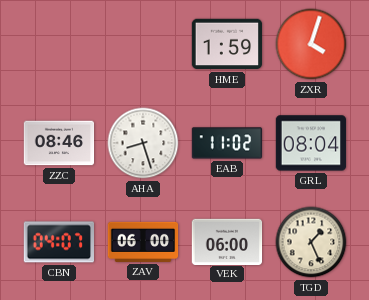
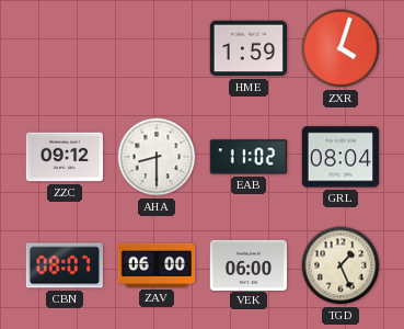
ZZC: 08:46 -> 09:12
AHA: 8:27 -> 8:30
CBN: 04:07 -> 08:07
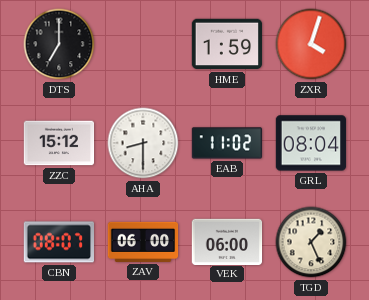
DTS: none -> 7:00
ZZC: 09:12 -> 15:12
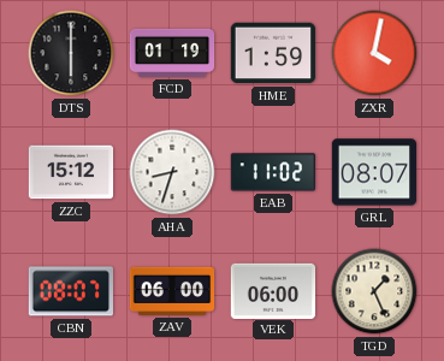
DTS: 7:00 -> 6:00
FCD: none -> 01:19
ZXR: 4:03 -> 4:02
AHA: 8:30 -> 8:33
GRL: 08:04 -> 08:07
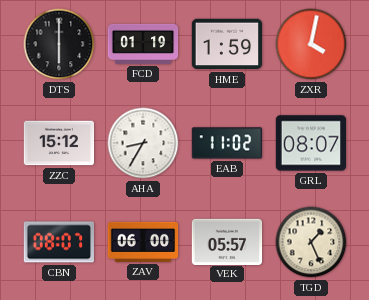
AHA: 8:33 -> 8:35
VEK: 06:00 -> 05:57
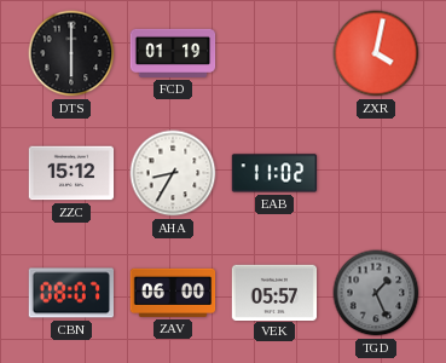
HME: 1:59 -> none
GRL: 08:07 -> none
TGD dial: cream -> grey
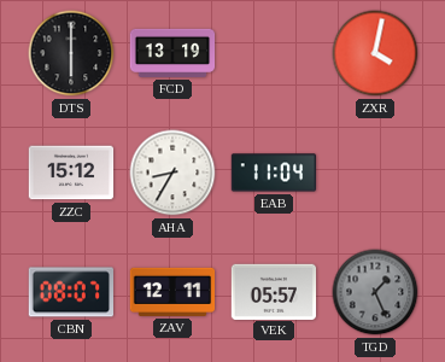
FCD: 01:19 -> 13:19
EAB: 11:02 -> 11:04
ZAV: 06:00 -> 12:11
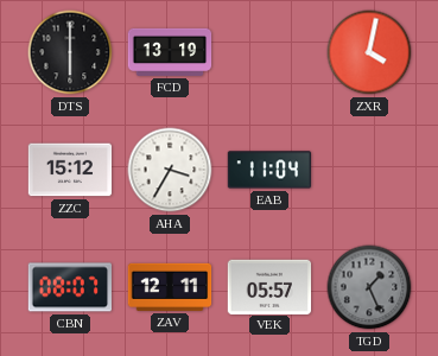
AHA: 8:35 -> 3:35
